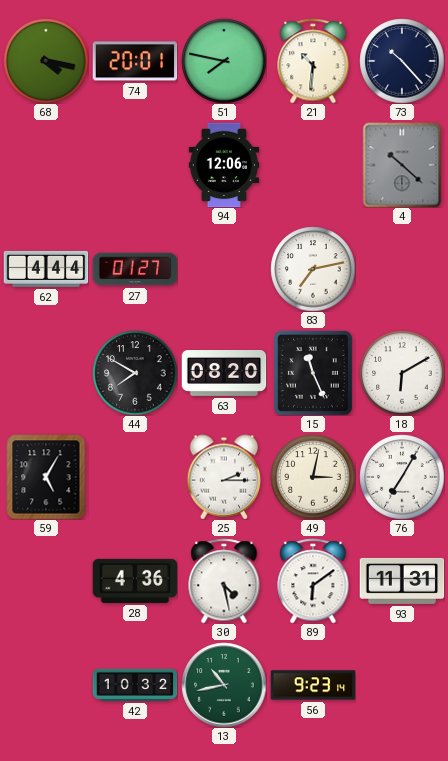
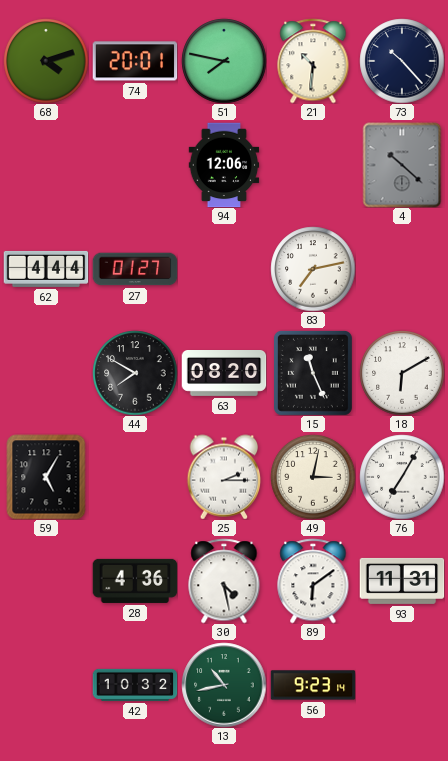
68: 4:17 -> 4:12
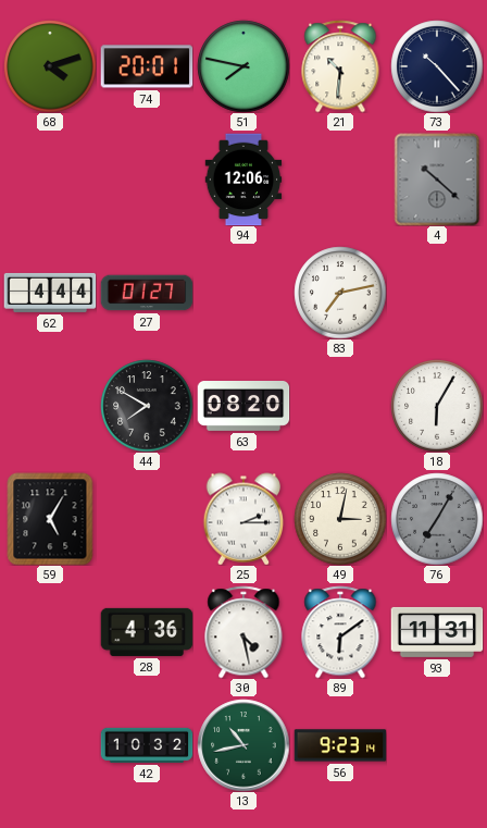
15: 11:26 -> none
18: 6:10 -> 6:05
76 dial: white -> grey
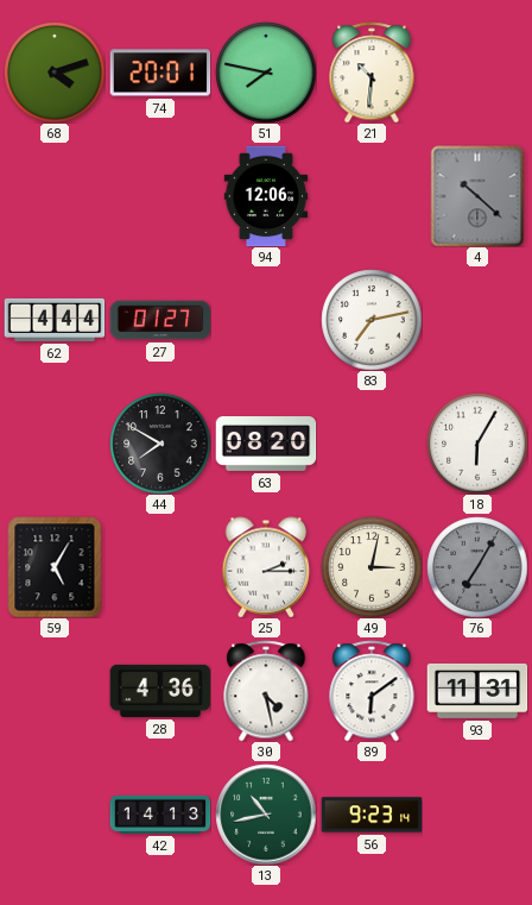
73: 10:23 -> none
42: 10:32 -> 14:13
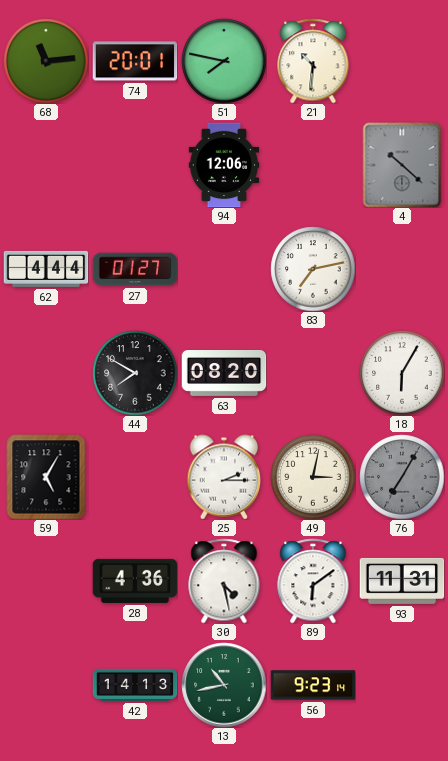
68: 4:12 -> 11:14
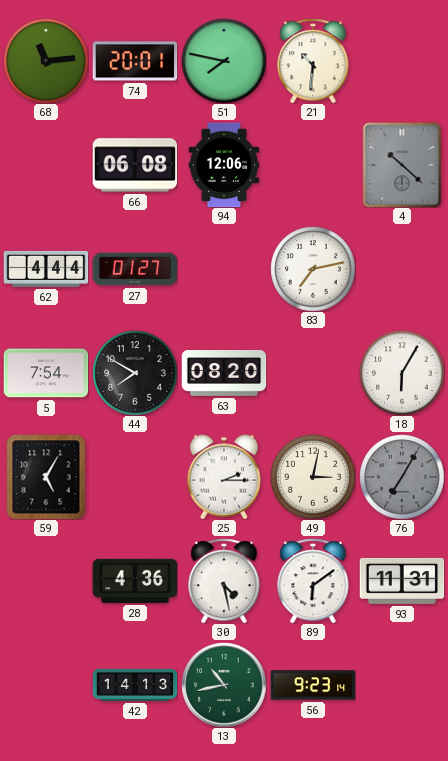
66: none -> 06:08
5: none -> 7:54
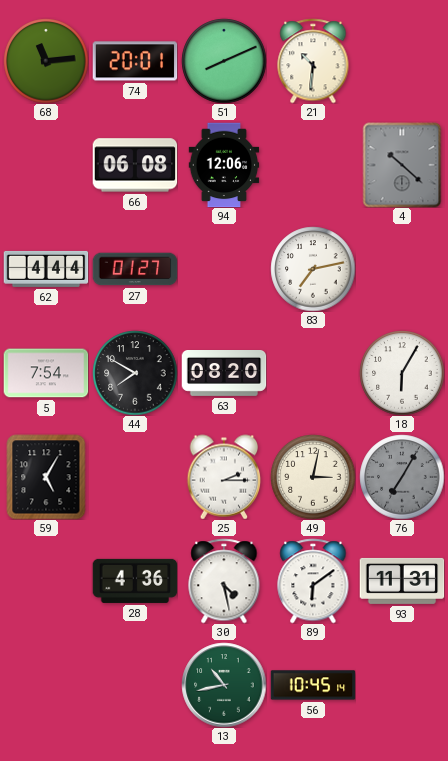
51: 7:47 -> 8:11
42: 14:13 -> none
56: 9:23 -> 10:45
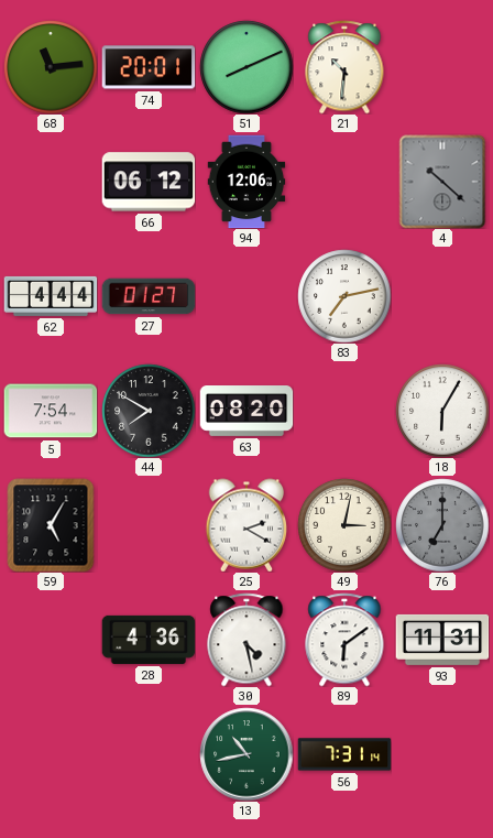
66: 06:08 -> 06:12
25: 2:15 -> 2:20
76: 7:05 -> 7:00
56: 10:45 -> 7:31
